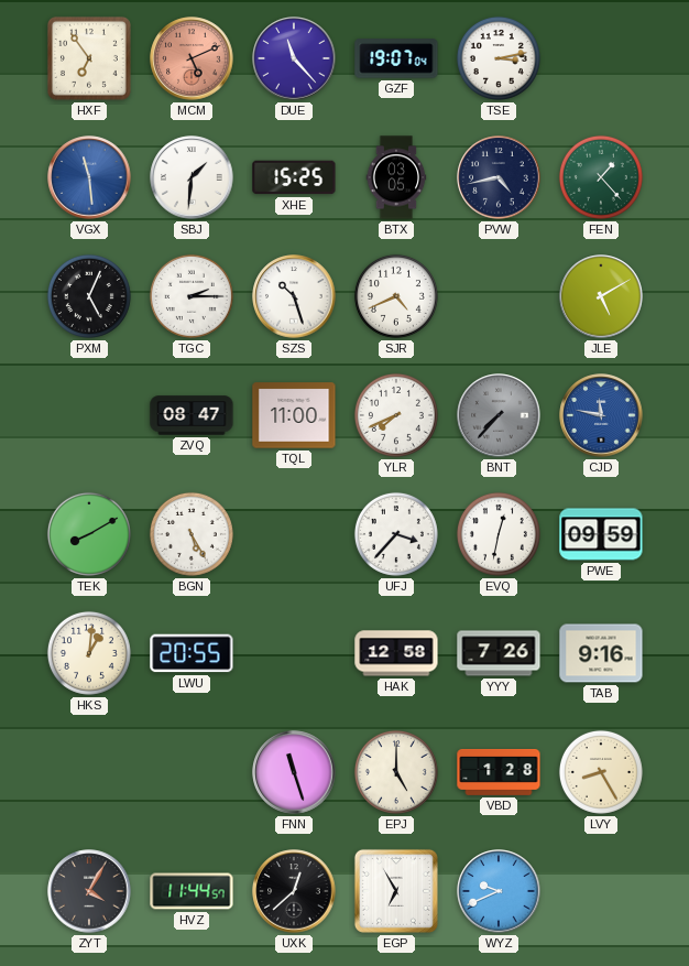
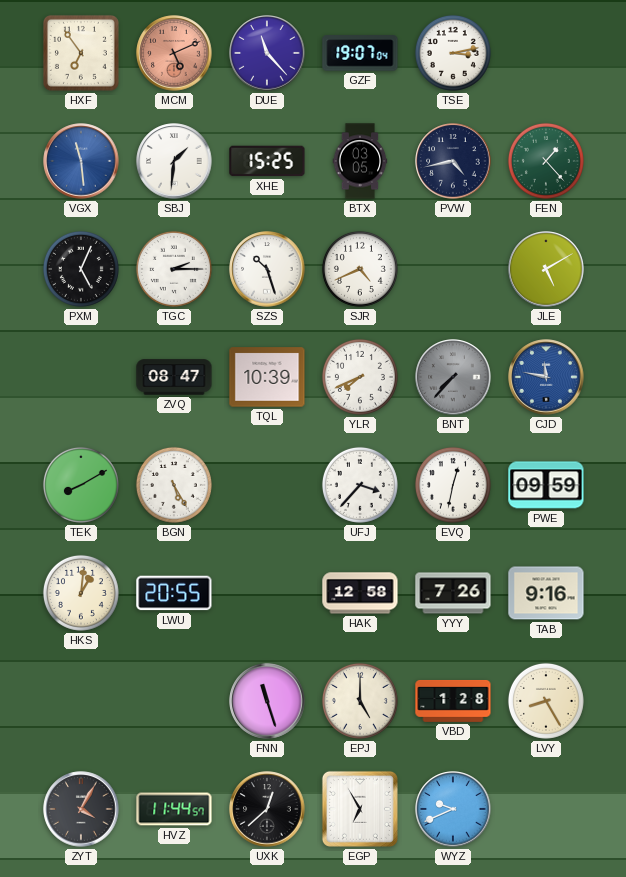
TQL: 11:00 -> 10:39
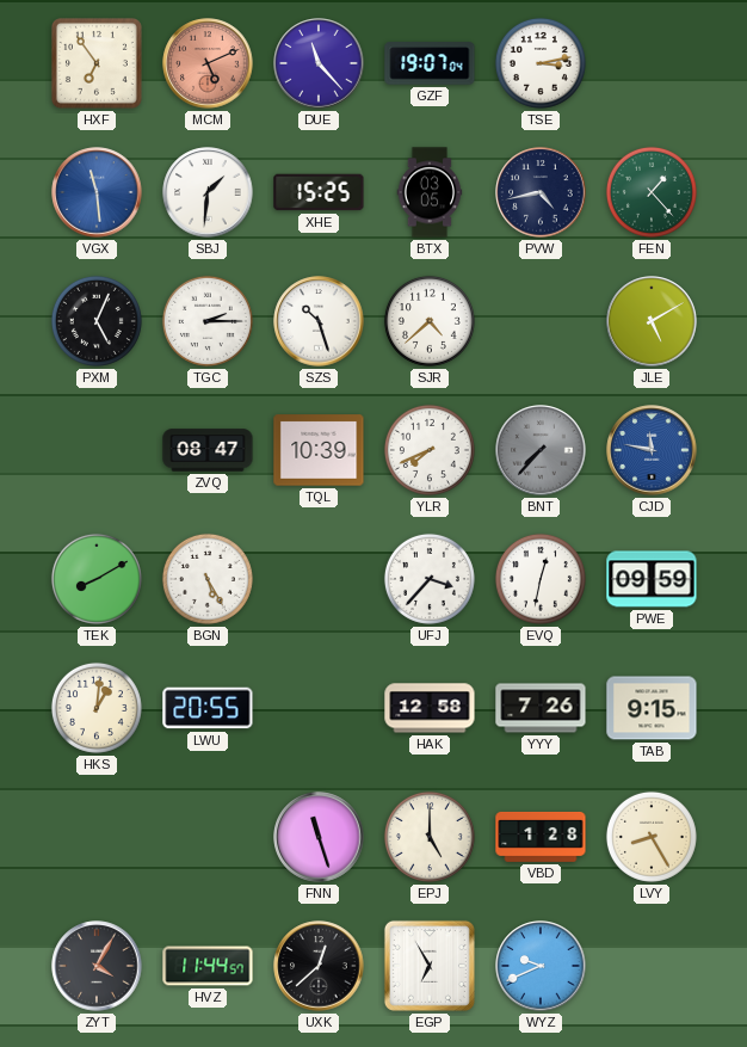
SJR: 4:41 -> 4:38
TAB: 9:16 -> 9:15
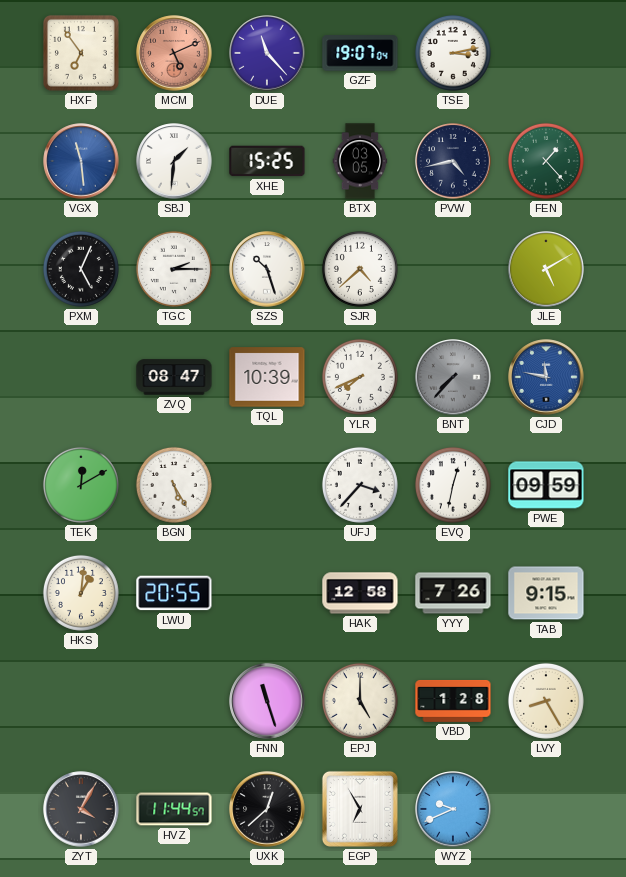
TEK: 8:10 -> 12:10
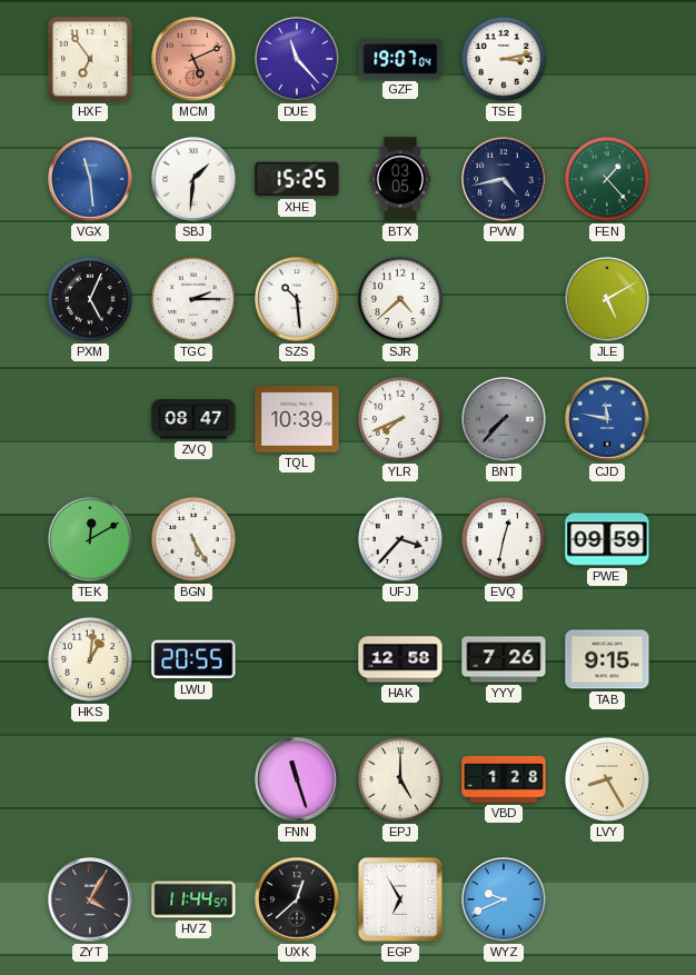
SZS: 10:27 -> 10:29
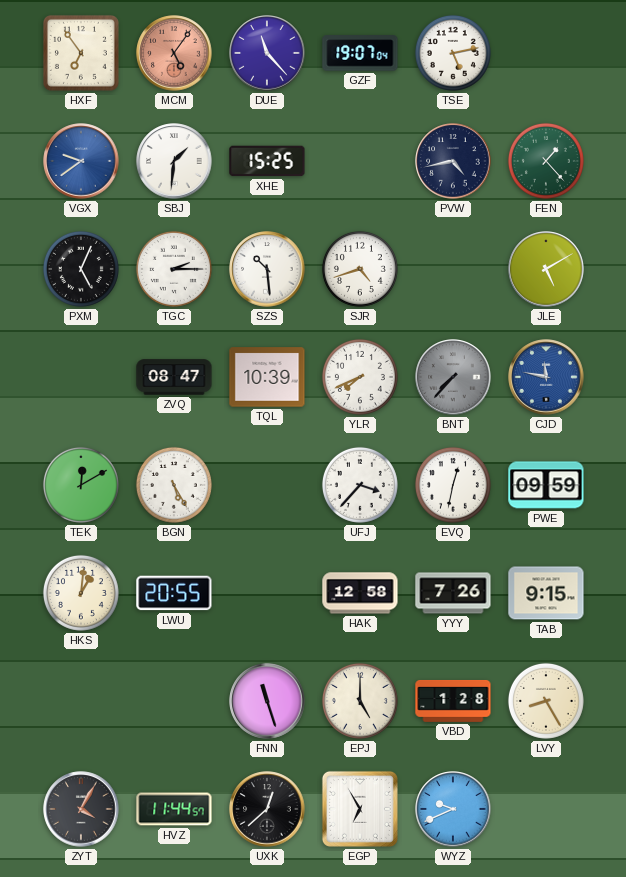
MCM: 5:11 -> 5:06
TSE: 3:13 -> 5:13
VGX: 11:29 -> 9:39
BTX: 03:05 -> none
SJR: 4:38 -> 4:42
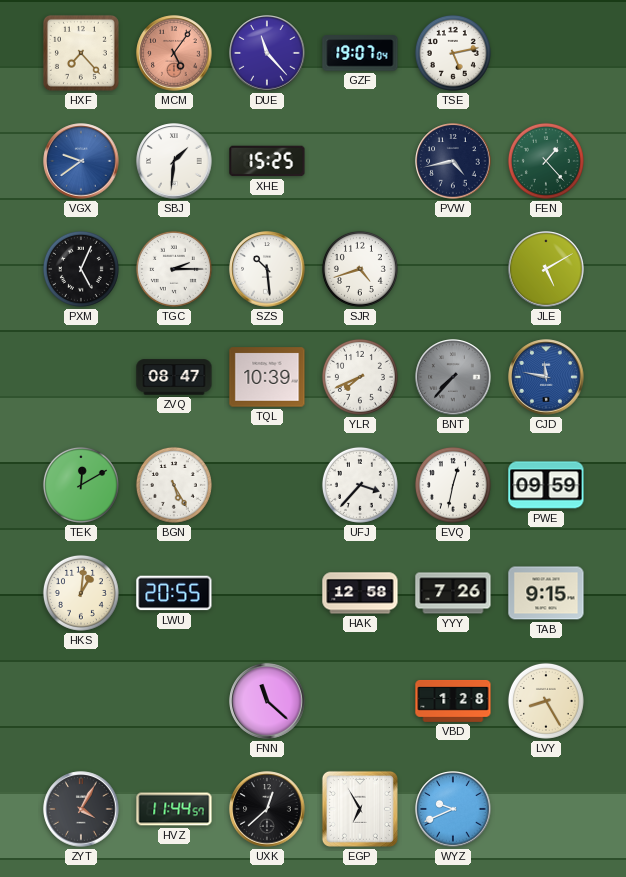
HXF: 6:54 -> 7:23
FNN: 11:27 -> 11:22
EPJ: 5:00 -> none
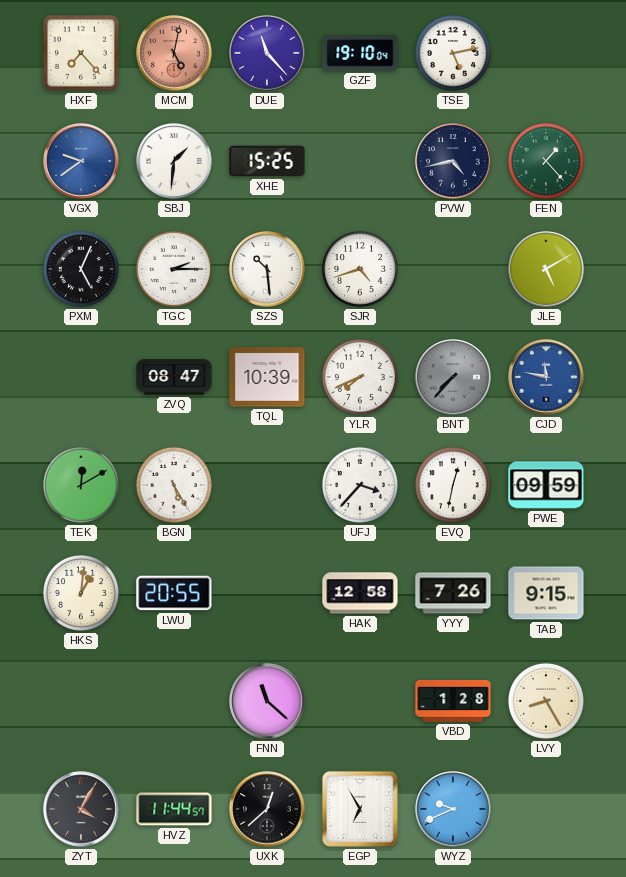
MCM: 5:06 -> 5:02
GZF: 19:07 -> 19:10
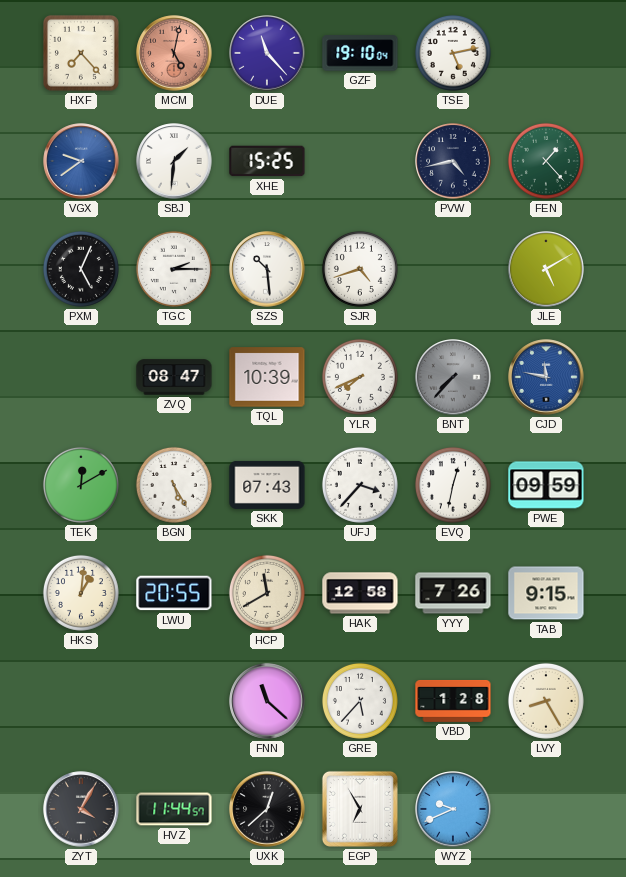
SKK: none -> 07:43
HCP: none -> 11:40
GRE: none -> 5:37
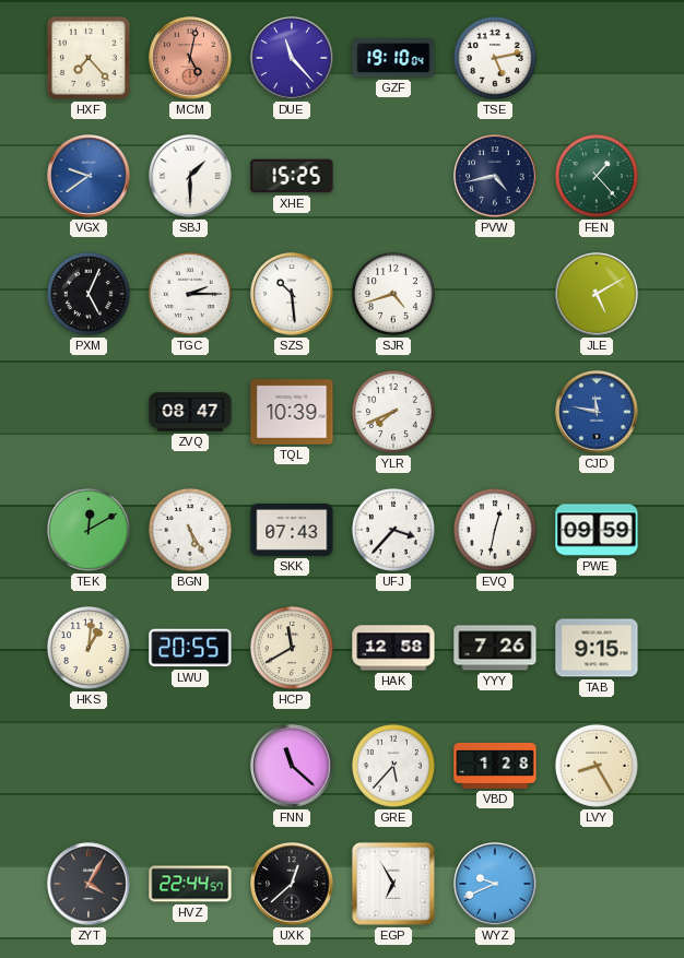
SBJ: 1:31 -> 1:30
BNT: 7:37 -> none
HVZ: 11:44 -> 22:44
